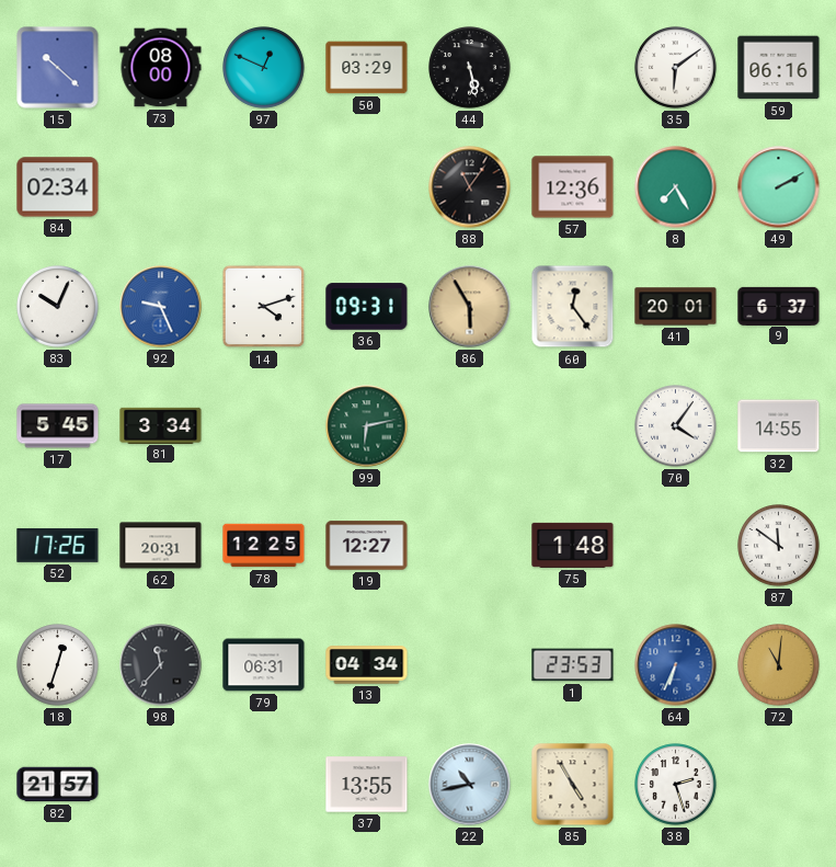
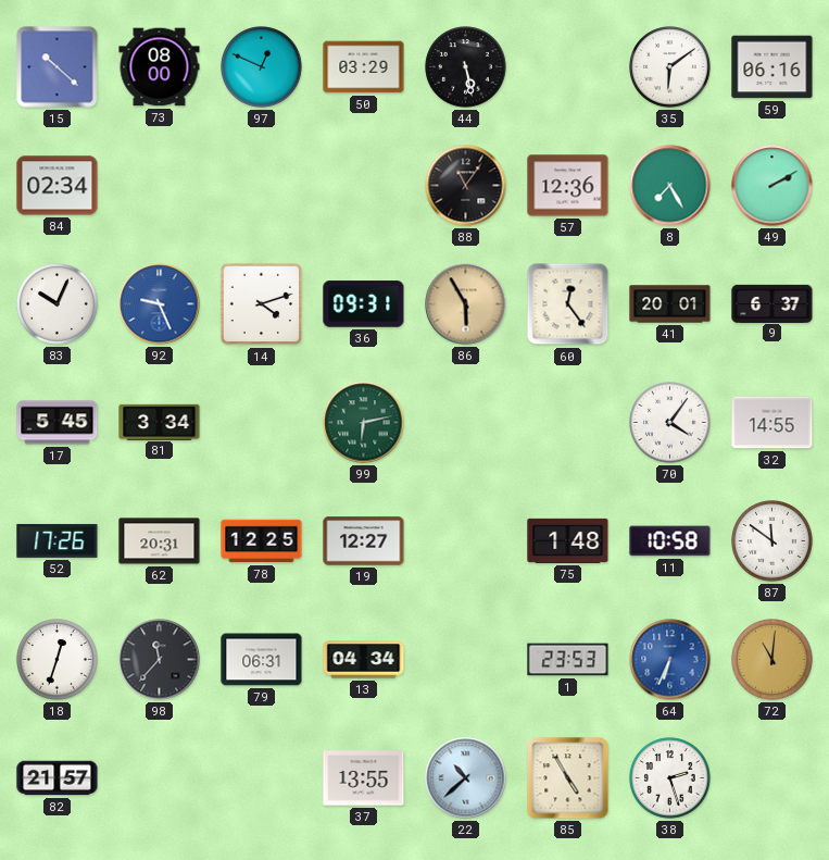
11: none -> 10:58
22: 10:43 -> 10:38
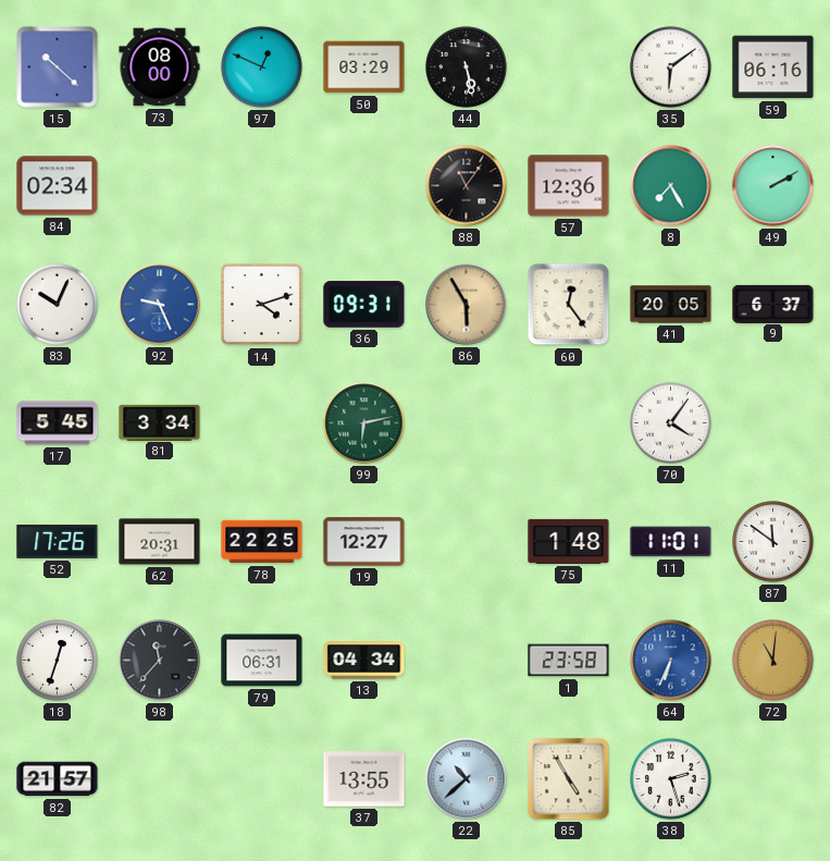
41: 20:01 -> 20:05
32: 14:55 -> none
78: 12:25 -> 22:25
11: 10:58 -> 11:01
1: 23:53 -> 23:58
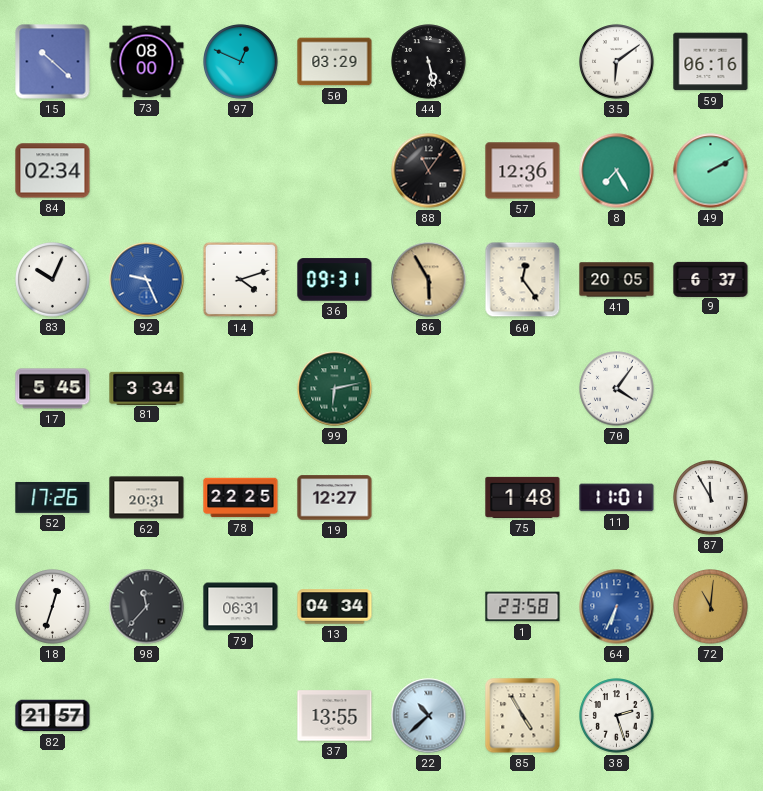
87: 11:51 -> 11:55
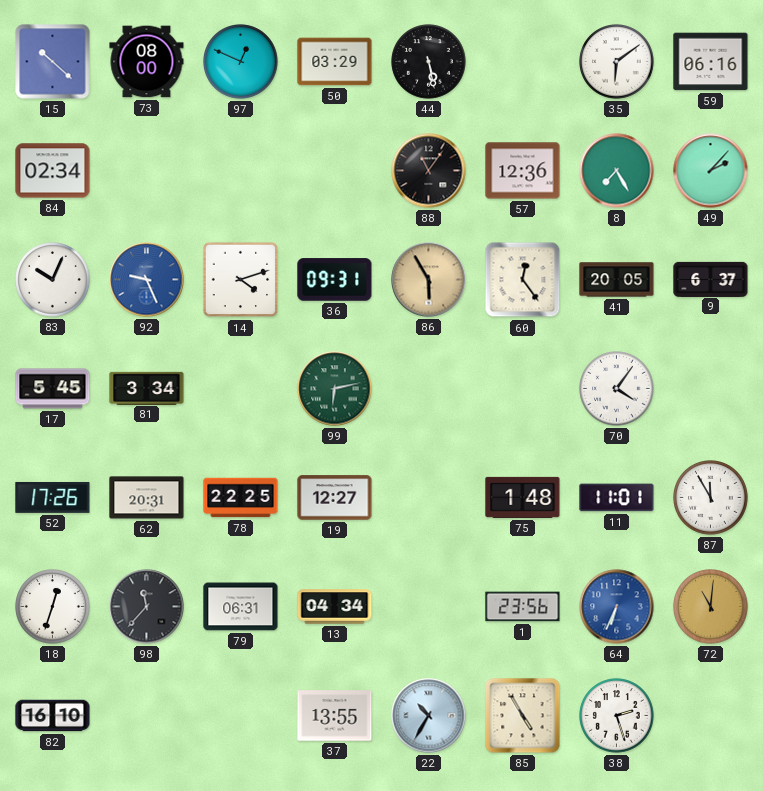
49: 2:10 -> 2:07
1: 23:58 -> 23:56
82: 21:57 -> 16:10
22: 10:38 -> 10:35
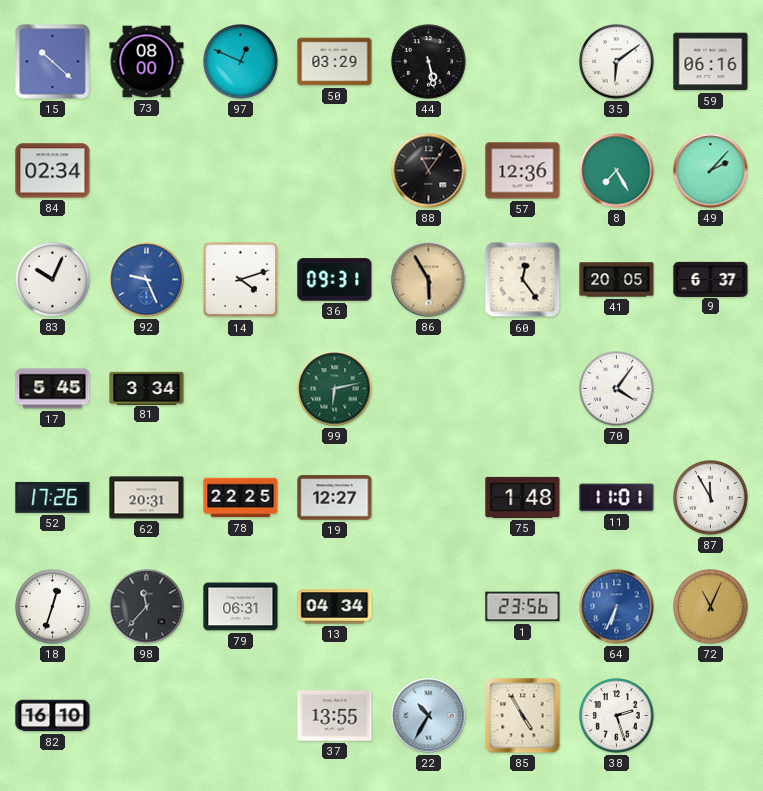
72: 11:01 -> 11:04
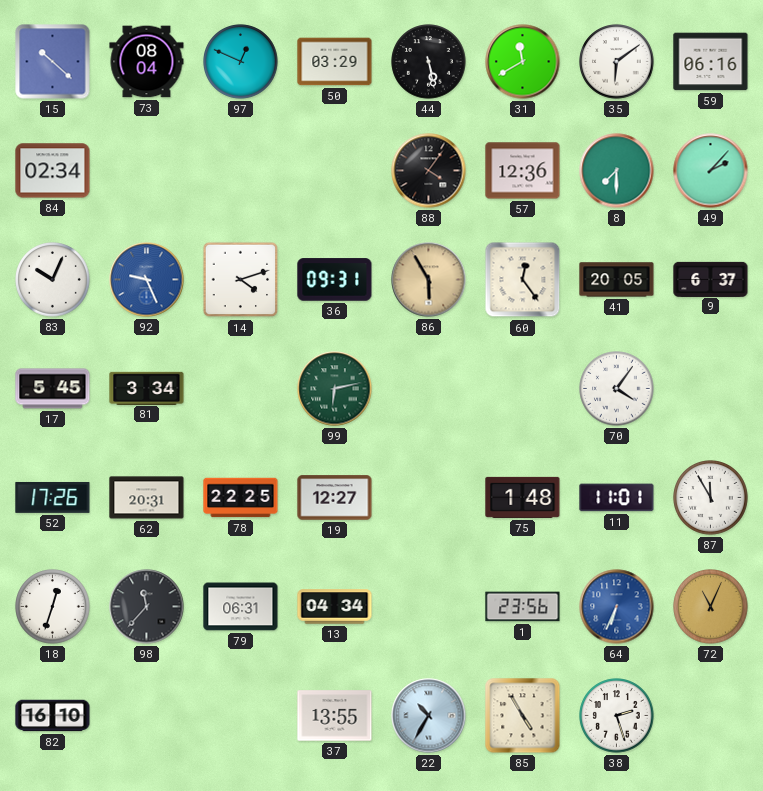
73: 08:00 -> 08:04
31: none -> 11:40
88: 11:06 -> 4:06
8: 7:25 -> 7:30
